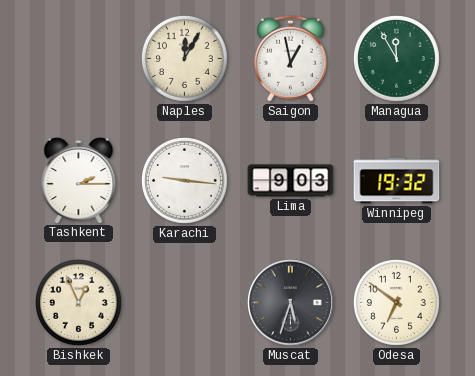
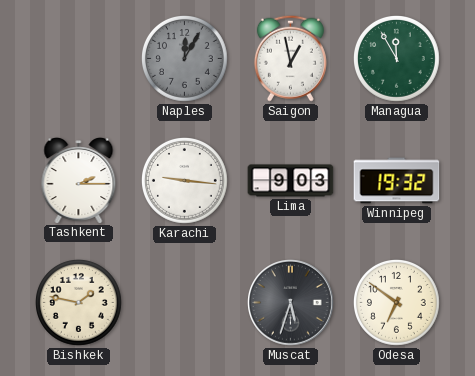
Naples dial: cream -> grey
Bishkek: 12:56 -> 1:47
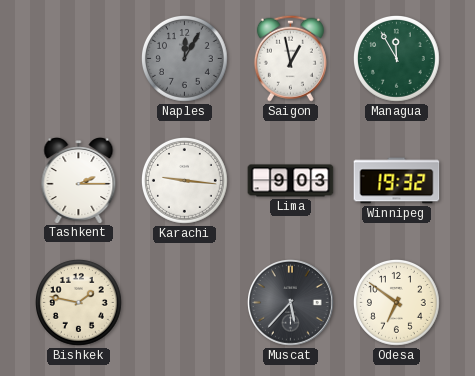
Muscat: 5:33 -> 5:37
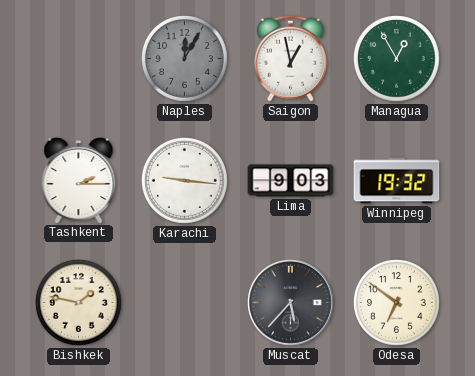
Managua: 11:55 -> 12:55
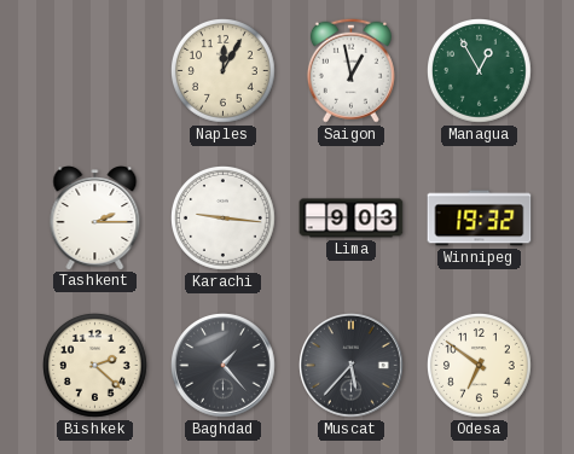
Naples dial: grey -> cream
Bishkek: 1:47 -> 2:22
Baghdad: none -> 1:23
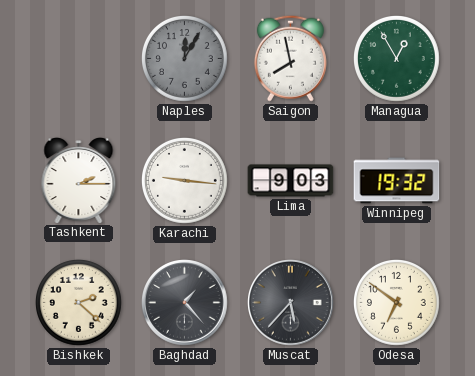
Naples dial: cream -> grey
Saigon: 12:58 -> 7:58
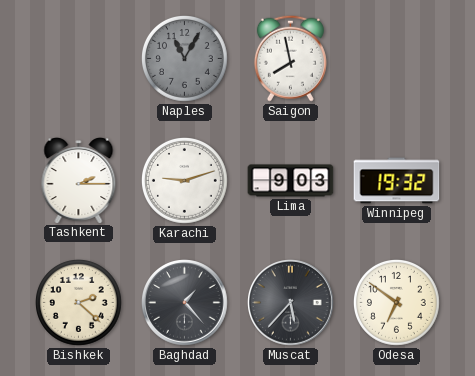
Naples: 12:05 -> 11:05
Managua: 12:55 -> none
Karachi: 9:16 -> 9:12
